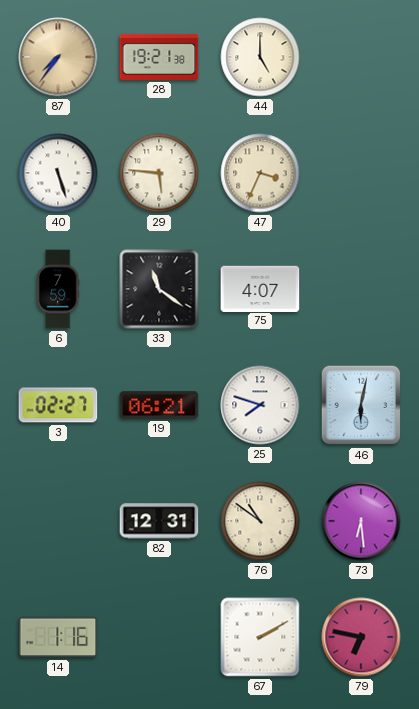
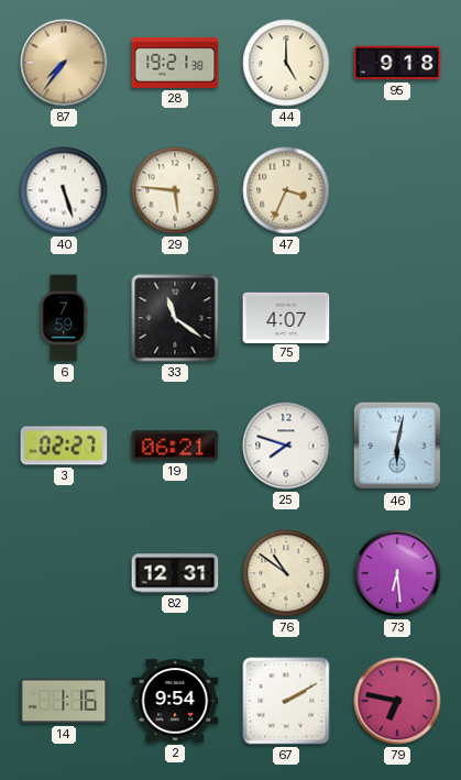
95: none -> 9:18
2: none -> 9:54
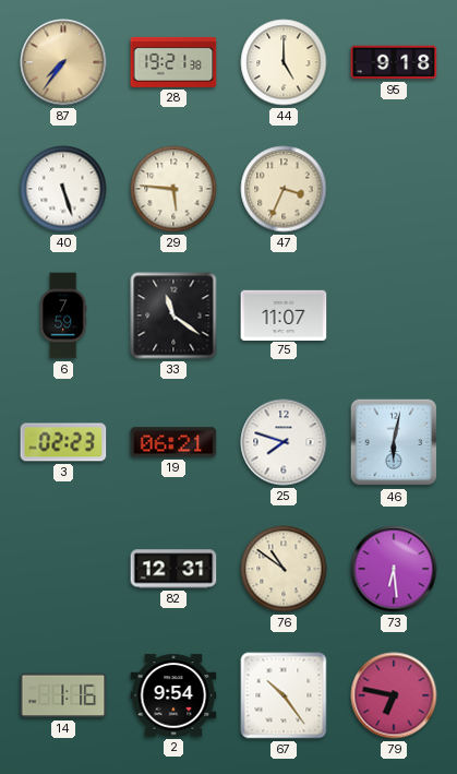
75: 4:07 -> 11:07
3: 02:27 -> 02:23
67: 2:10 -> 10:24
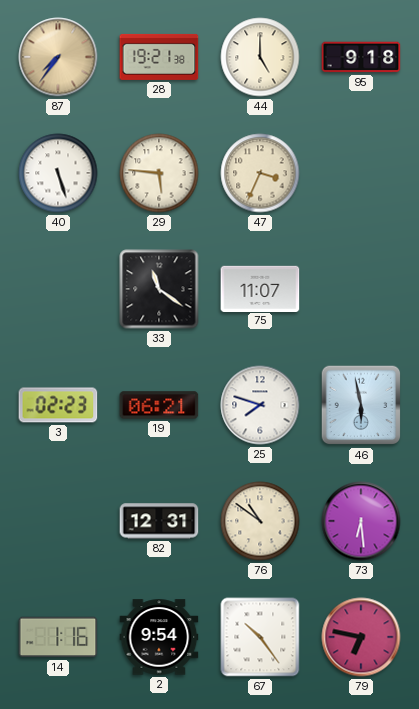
6: 7:59 -> none
46: 6:02 -> 5:58
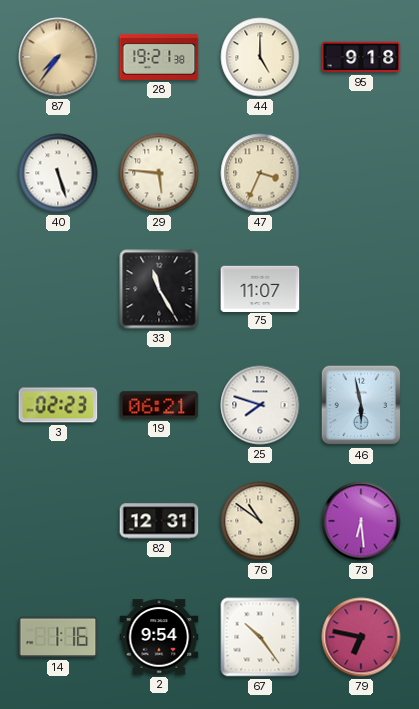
33: 11:21 -> 11:25
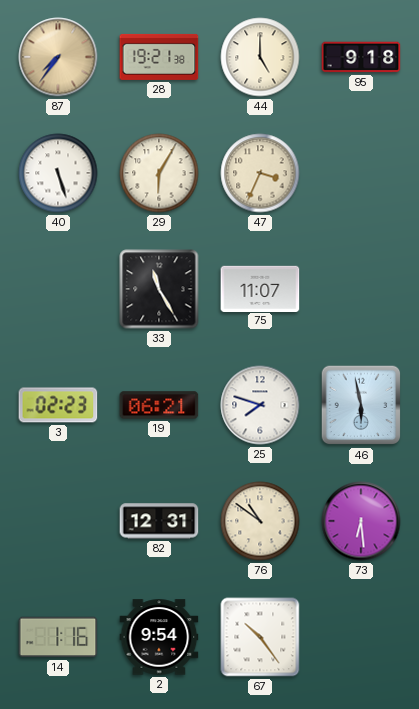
29: 5:46 -> 6:05
79: 6:47 -> none
